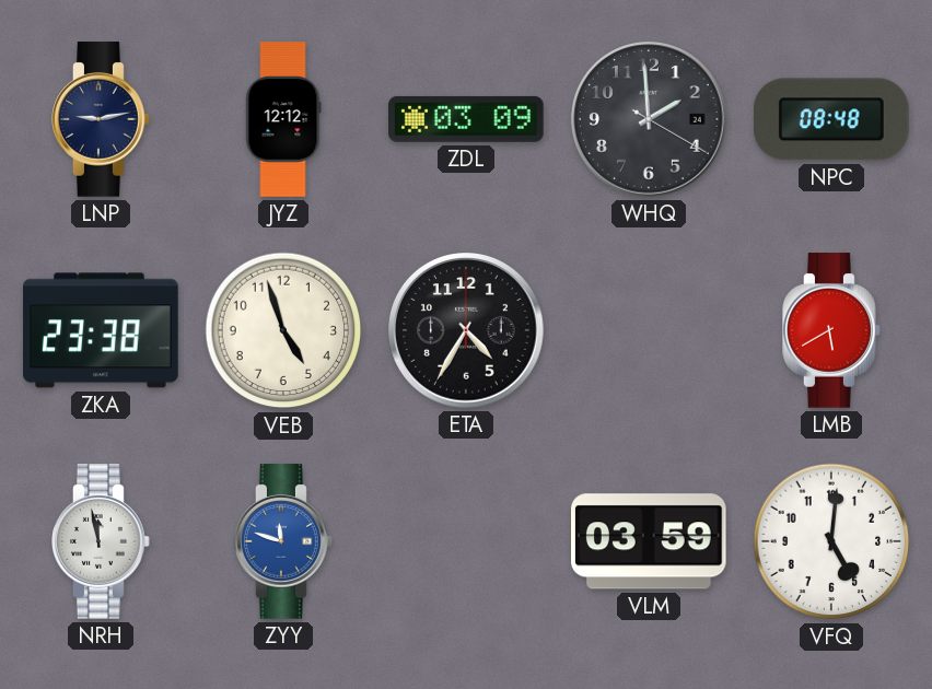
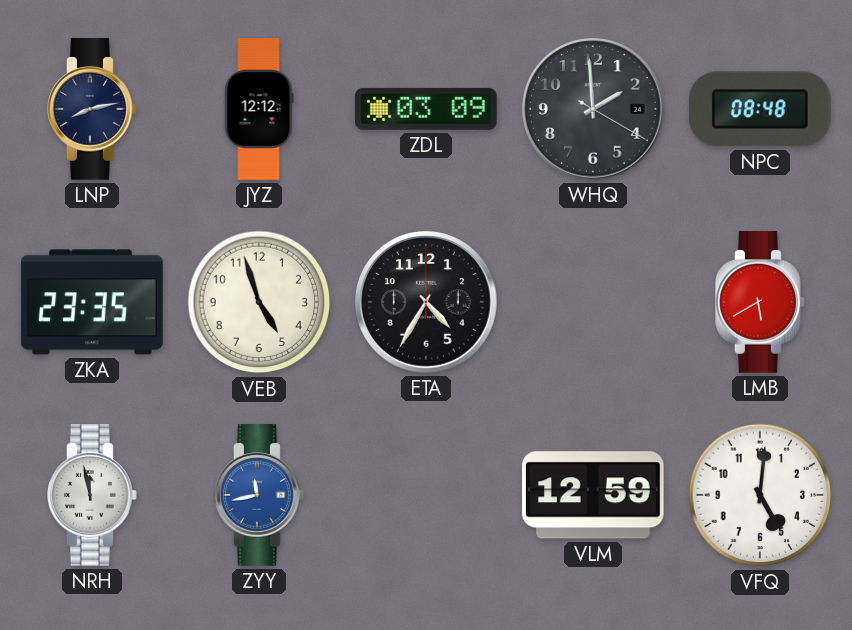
LNP: 9:13 -> 8:13
ZKA: 23:38 -> 23:35
ZYY: 11:48 -> 11:43
VLM: 03:59 -> 12:59
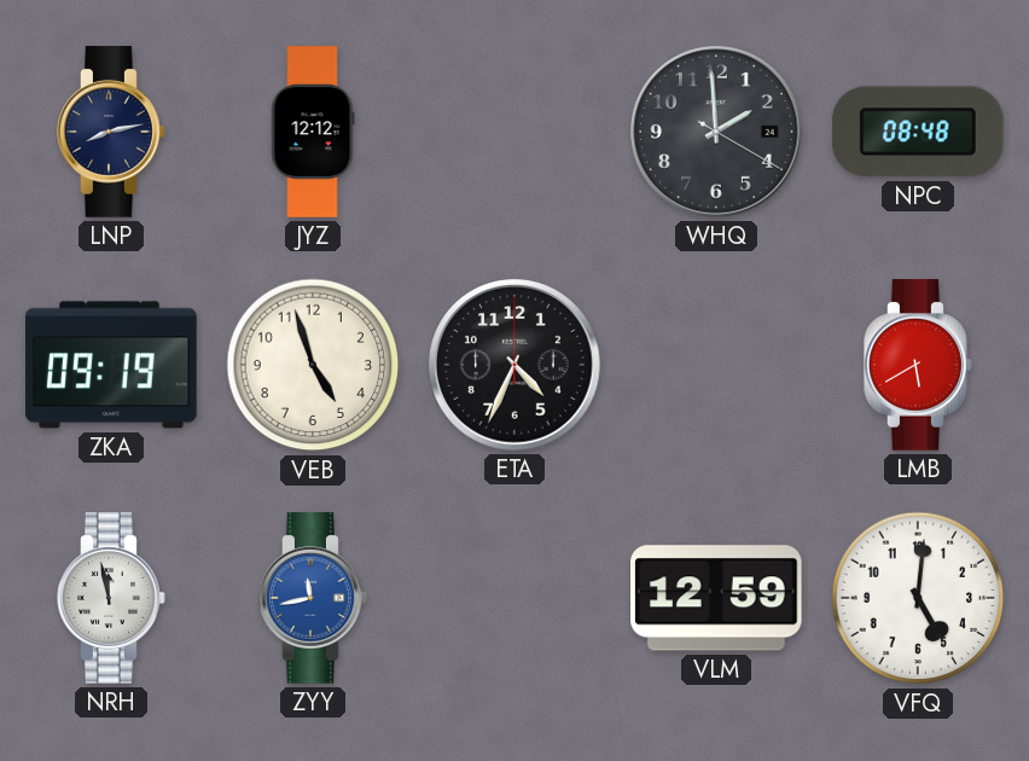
ZDL: 03:09 -> none
ZKA: 23:35 -> 09:19
ETA: 4:35 -> 4:34
